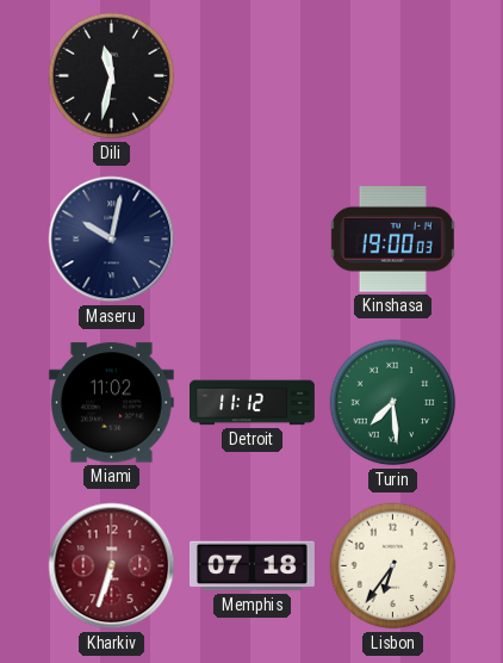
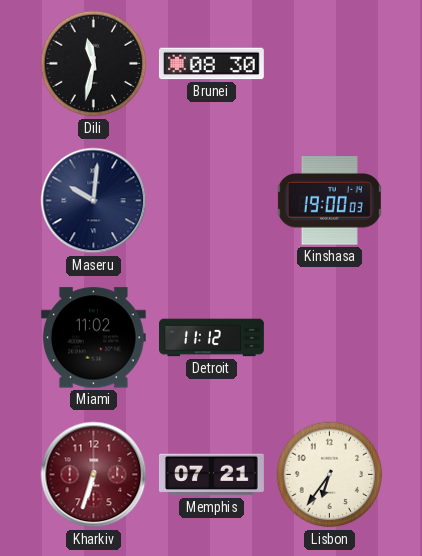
Brunei: none -> 08:30
Maseru: 10:02 -> 10:01
Turin: 7:29 -> none
Memphis: 07:18 -> 07:21
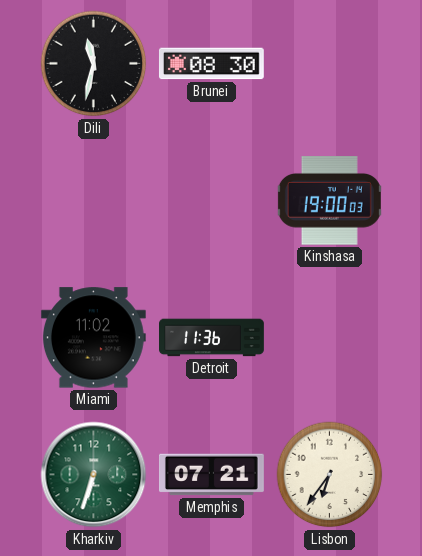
Maseru: 10:01 -> none
Detroit: 11:12 -> 11:36
Kharkiv dial: burgundy -> green
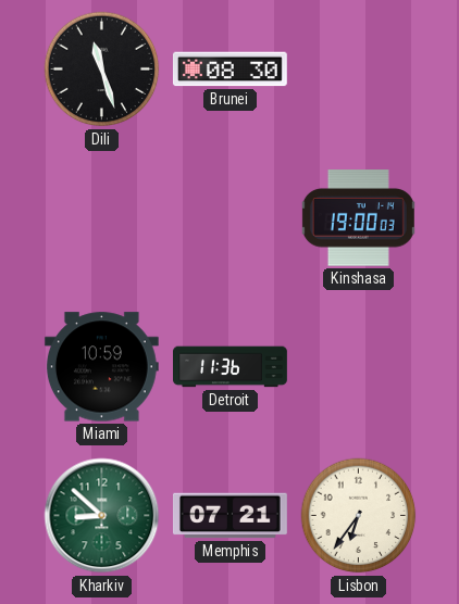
Dili: 11:32 -> 11:27
Miami: 11:02 -> 10:59
Kharkiv: 6:33 -> 8:52
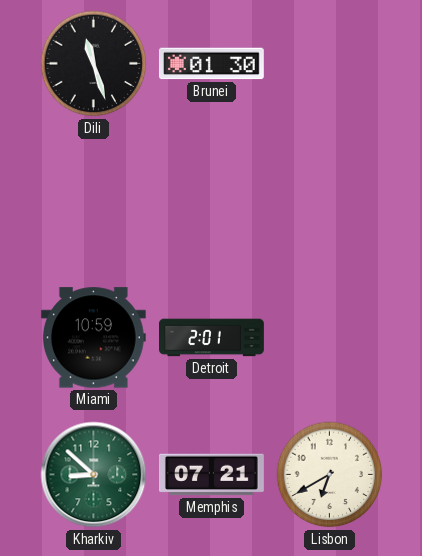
Brunei: 08:30 -> 01:30
Kinshasa: 19:00 -> none
Detroit: 11:36 -> 2:01
Lisbon: 6:36 -> 6:40
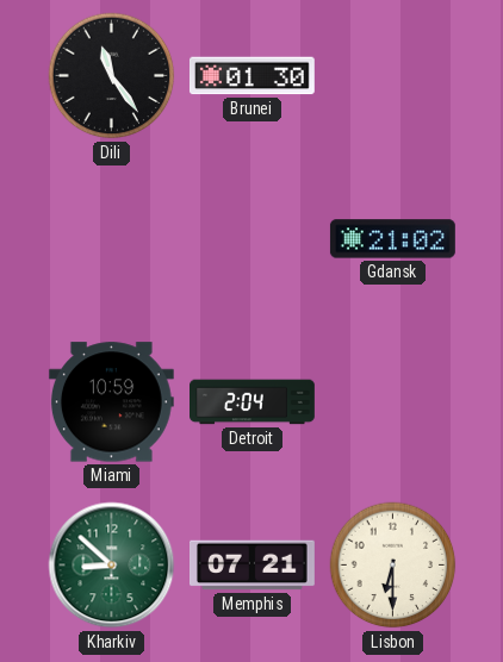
Dili: 11:27 -> 11:24
Gdansk: none -> 21:02
Detroit: 2:01 -> 2:04
Lisbon: 6:40 -> 6:30
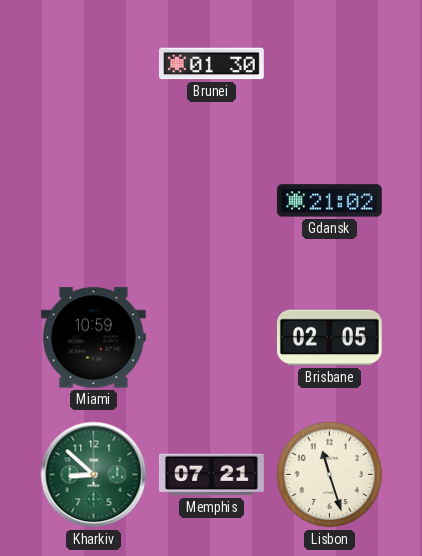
Dili: 11:24 -> none
Detroit: 2:04 -> none
Brisbane: none -> 02:05
Lisbon: 6:30 -> 11:27
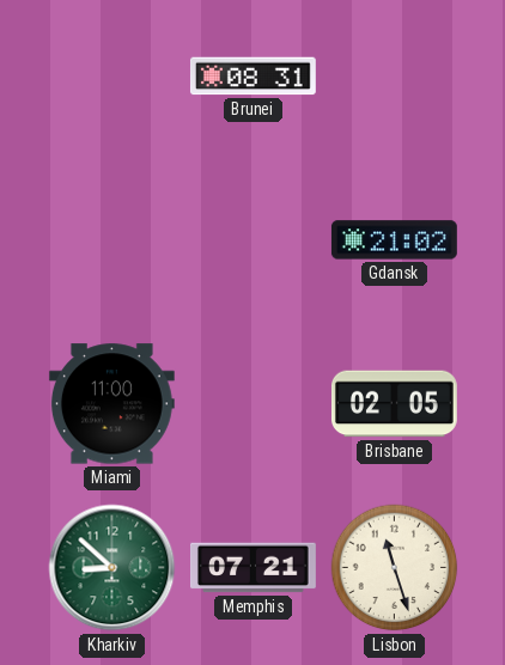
Brunei: 01:30 -> 08:31
Miami: 10:59 -> 11:00
